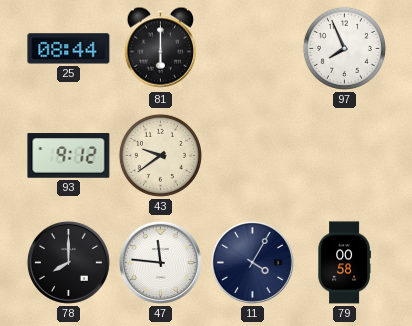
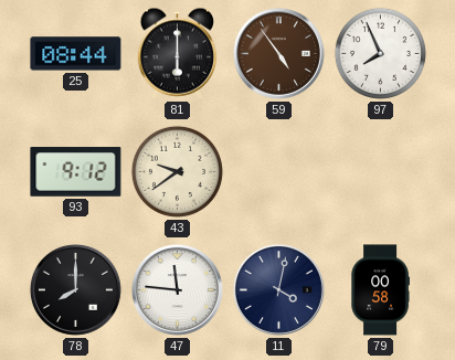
59: none -> 4:54
11: 4:05 -> 4:02
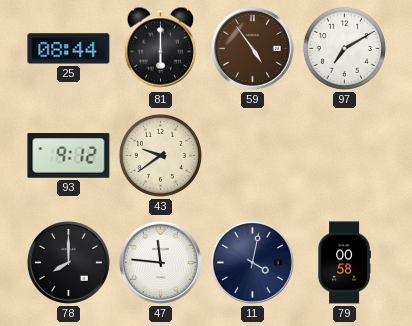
97: 7:56 -> 7:10
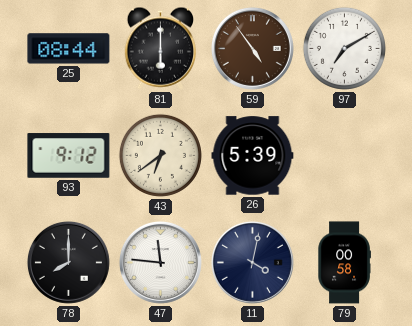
43: 9:39 -> 6:39
26: none -> 5:39
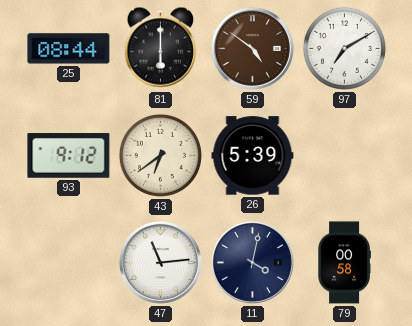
59: 4:54 -> 4:51
78: 8:00 -> none
47: 11:46 -> 11:14
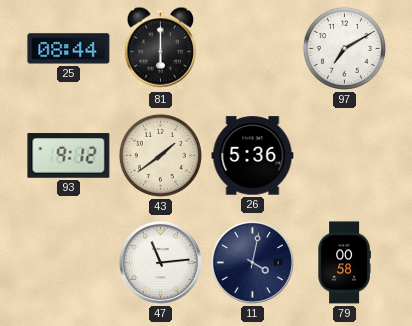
59: 4:51 -> none
43: 6:39 -> 1:39
26: 5:39 -> 5:36
